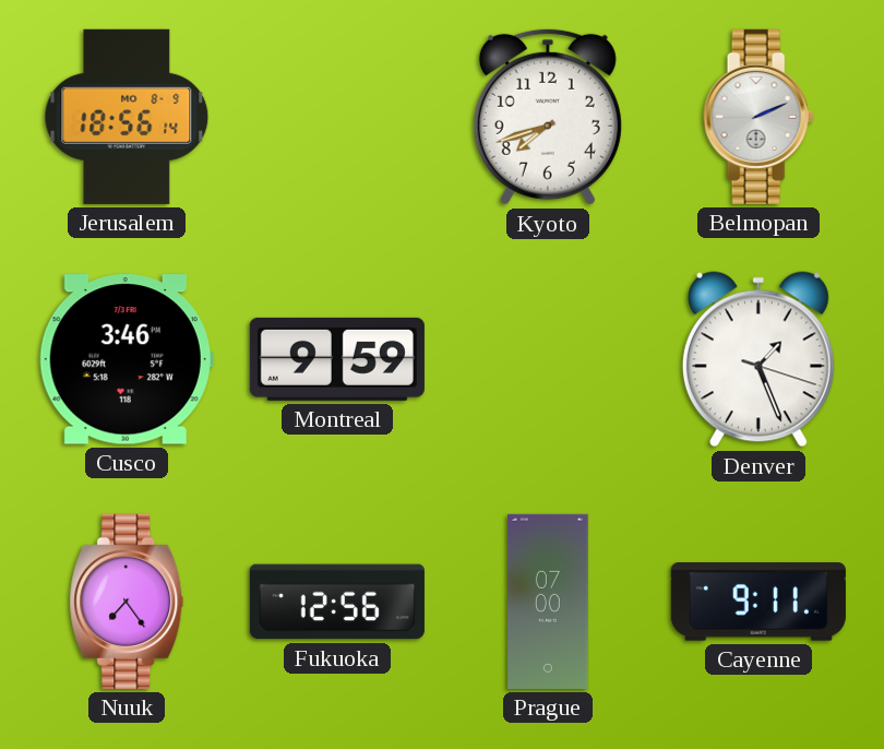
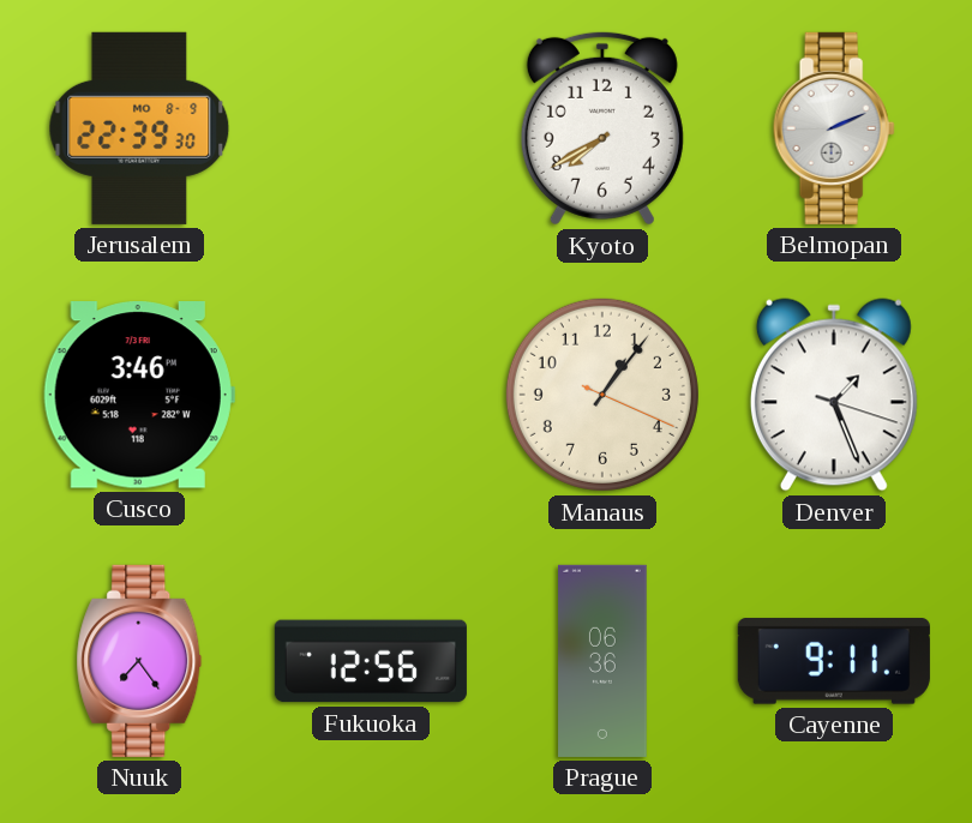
Jerusalem: 18:56 -> 22:39
Kyoto: 7:42 -> 7:40
Montreal: 9:59 -> none
Manaus: none -> 1:06
Prague: 07:00 -> 06:36
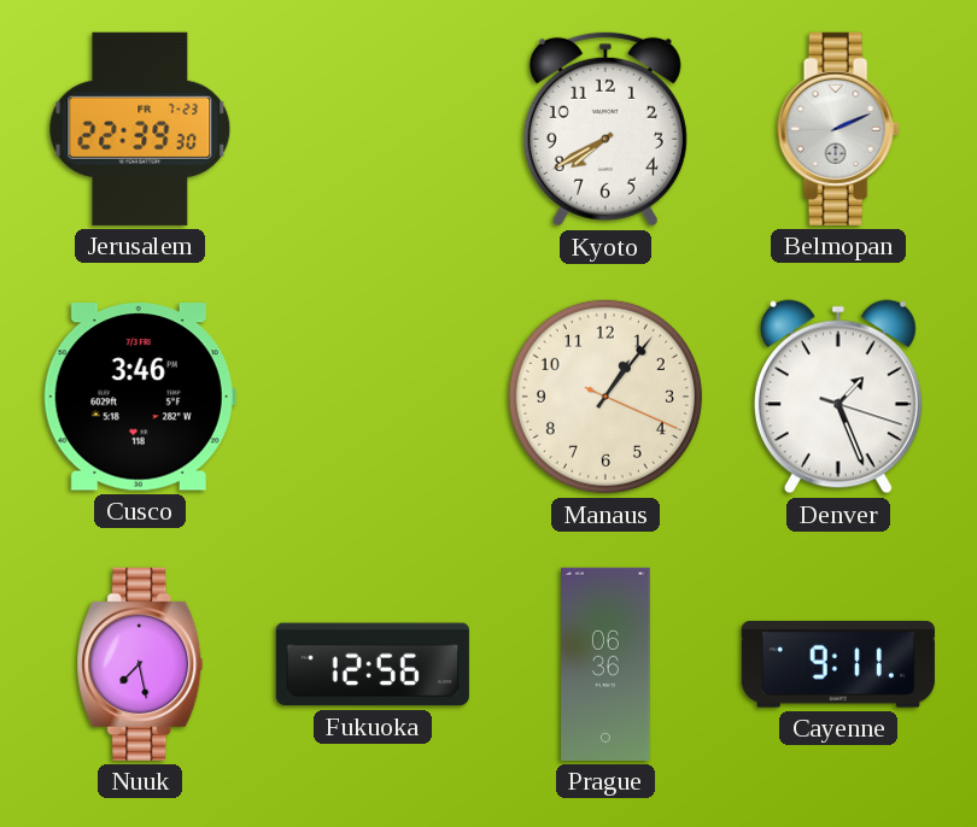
Jerusalem date: MO 8-9 -> FR 7-23
Nuuk: 7:24 -> 7:28
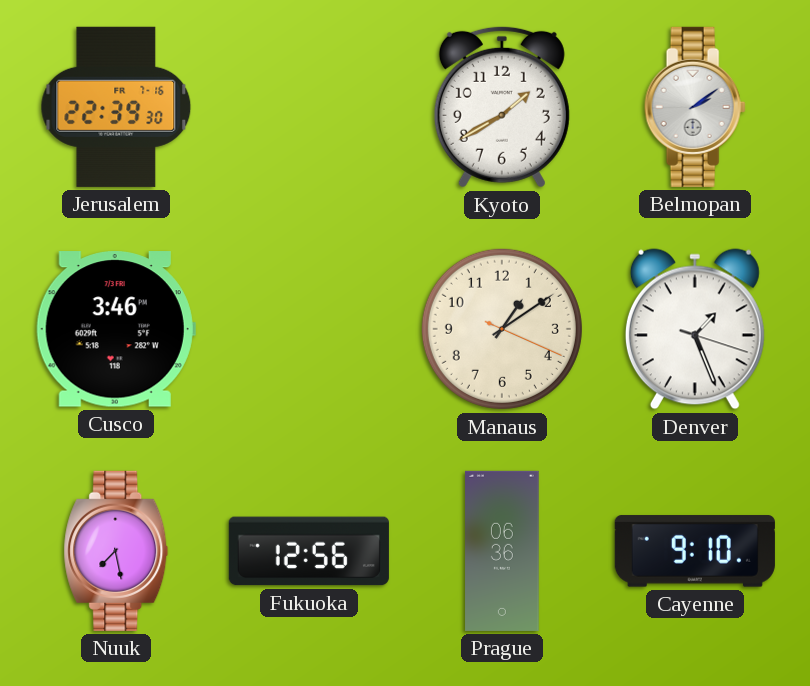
Jerusalem date: FR 7-23 -> FR 7-16
Kyoto: 7:40 -> 1:40
Belmopan: 2:11 -> 2:09
Manaus: 1:06 -> 1:09
Cayenne: 9:11 -> 9:10
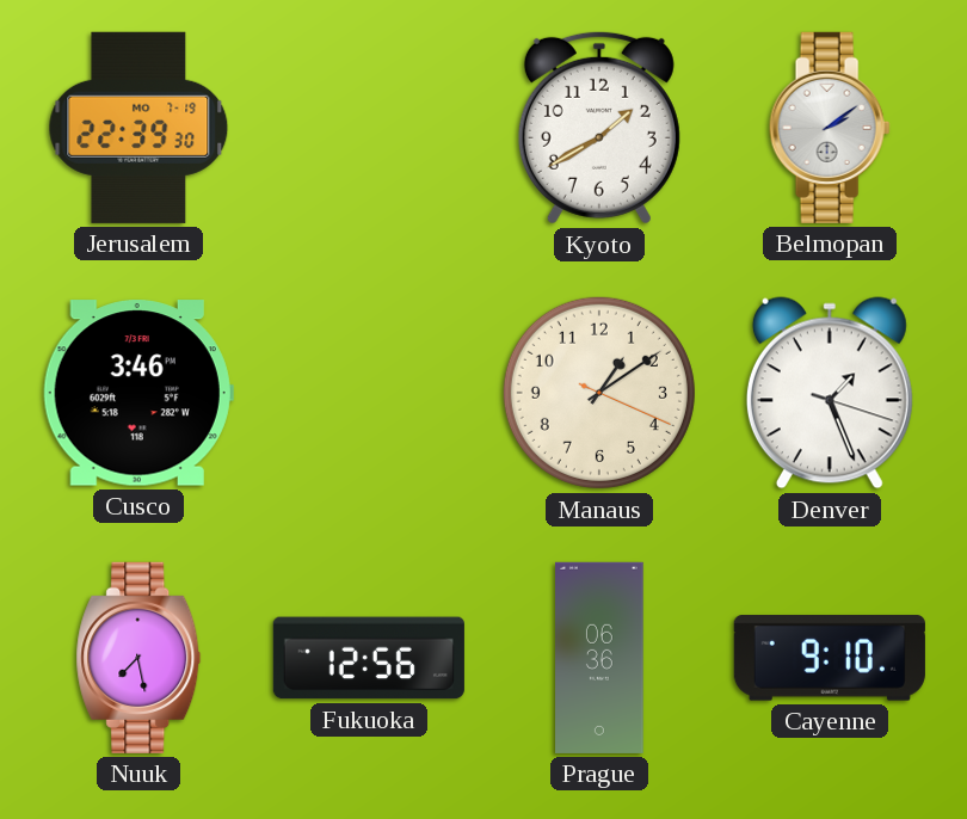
Jerusalem date: FR 7-16 -> MO 7-19
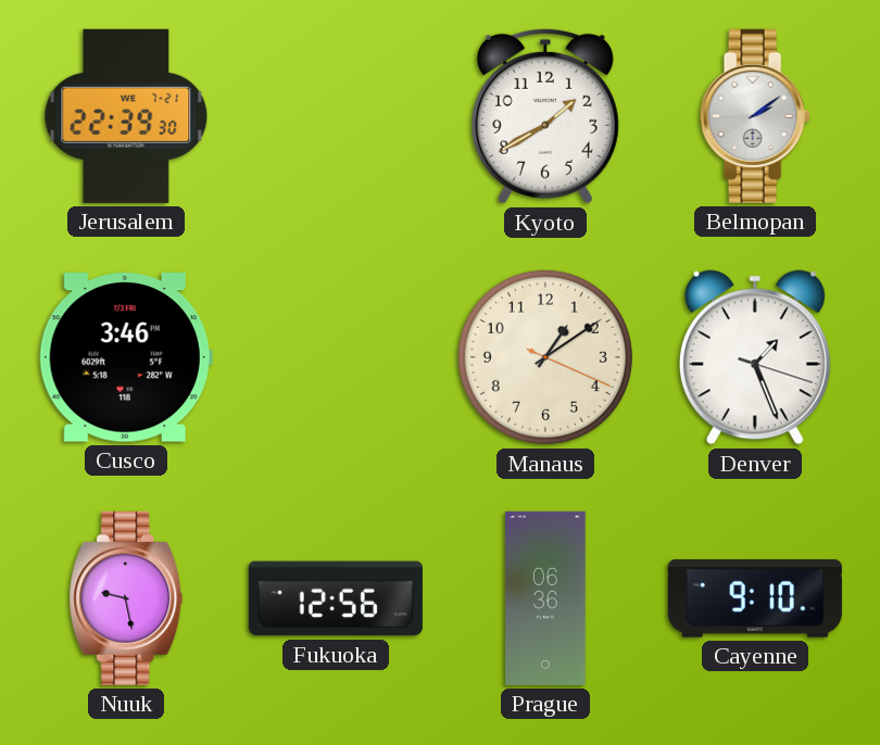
Jerusalem date: MO 7-19 -> WE 7-21
Nuuk: 7:28 -> 9:28
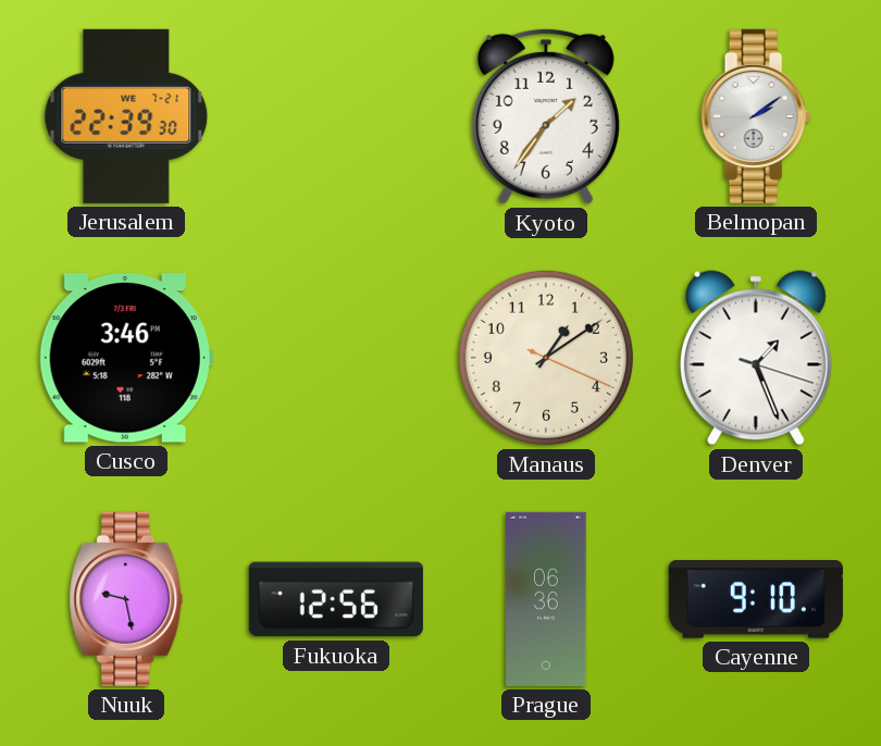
Kyoto: 1:40 -> 1:36
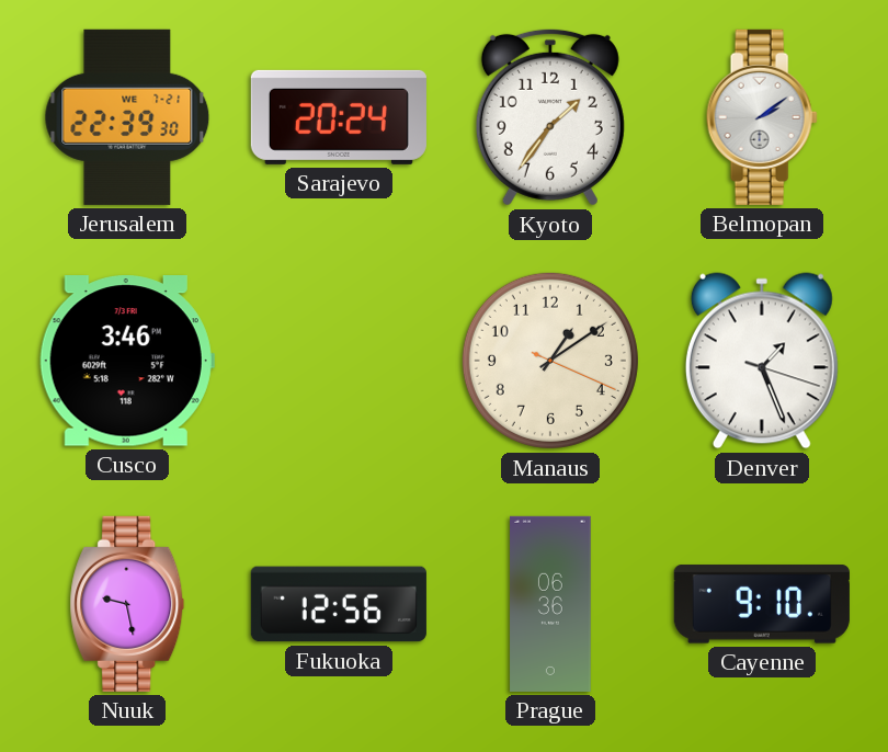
Sarajevo: none -> 20:24
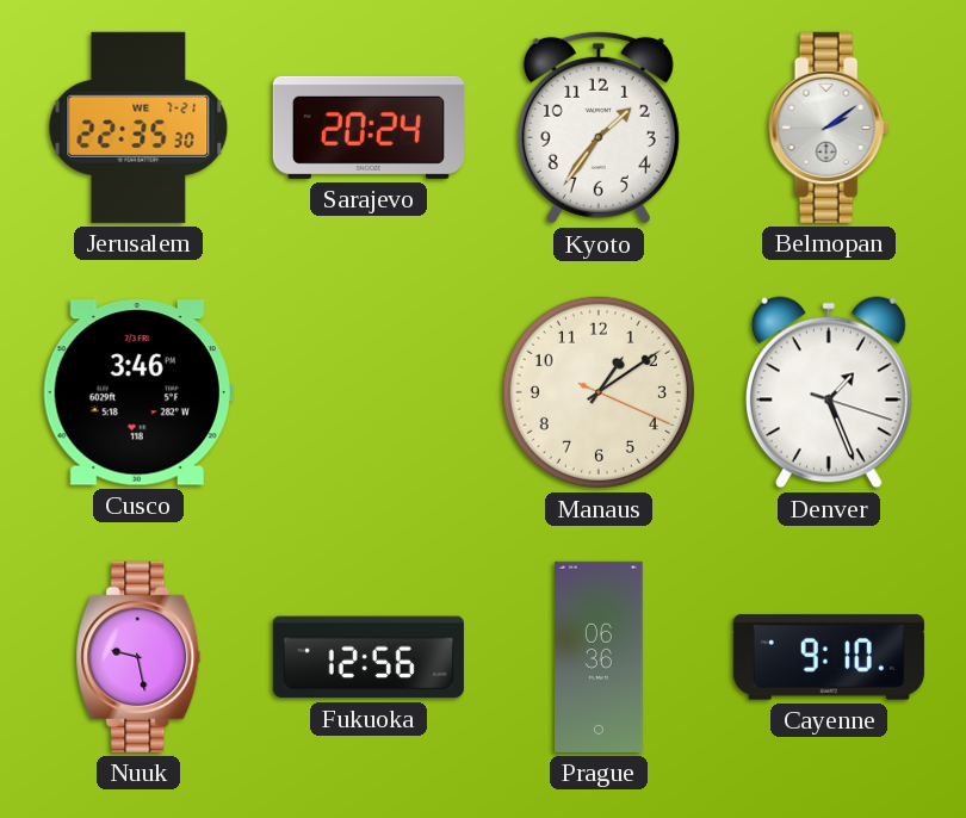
Jerusalem: 22:39 -> 22:35
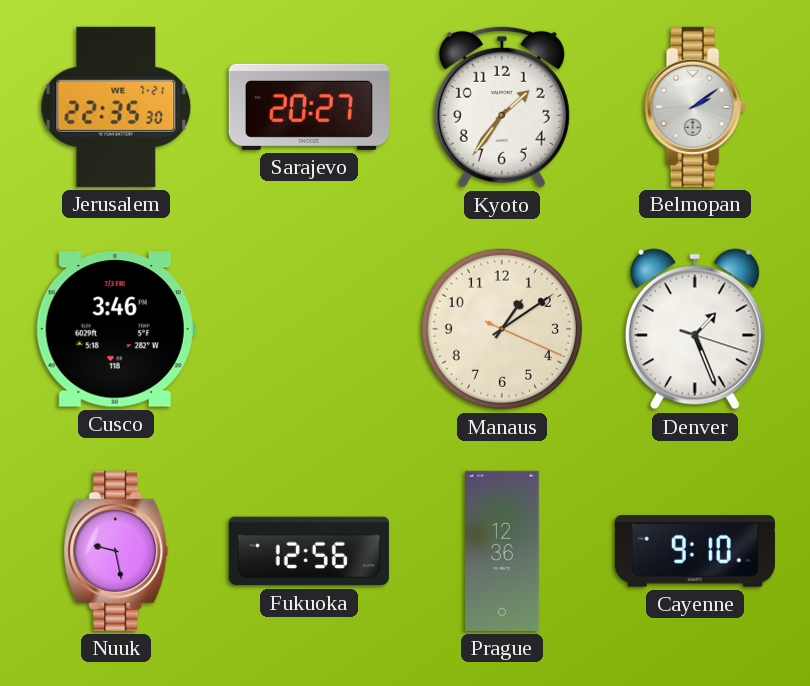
Sarajevo: 20:24 -> 20:27
Prague: 06:36 -> 12:36
